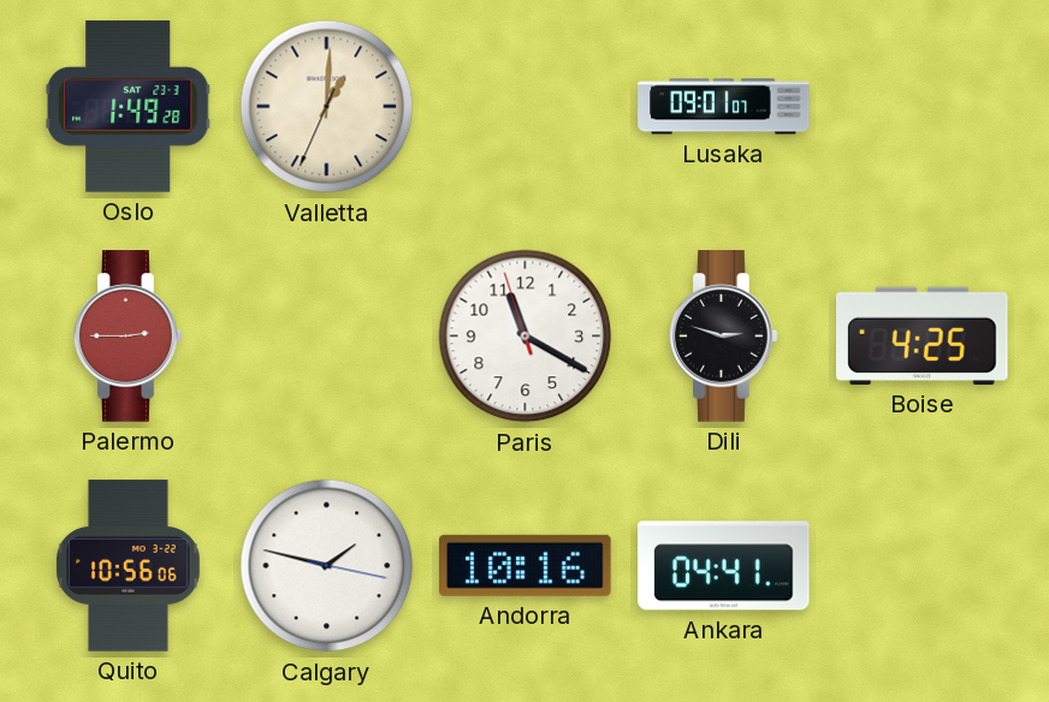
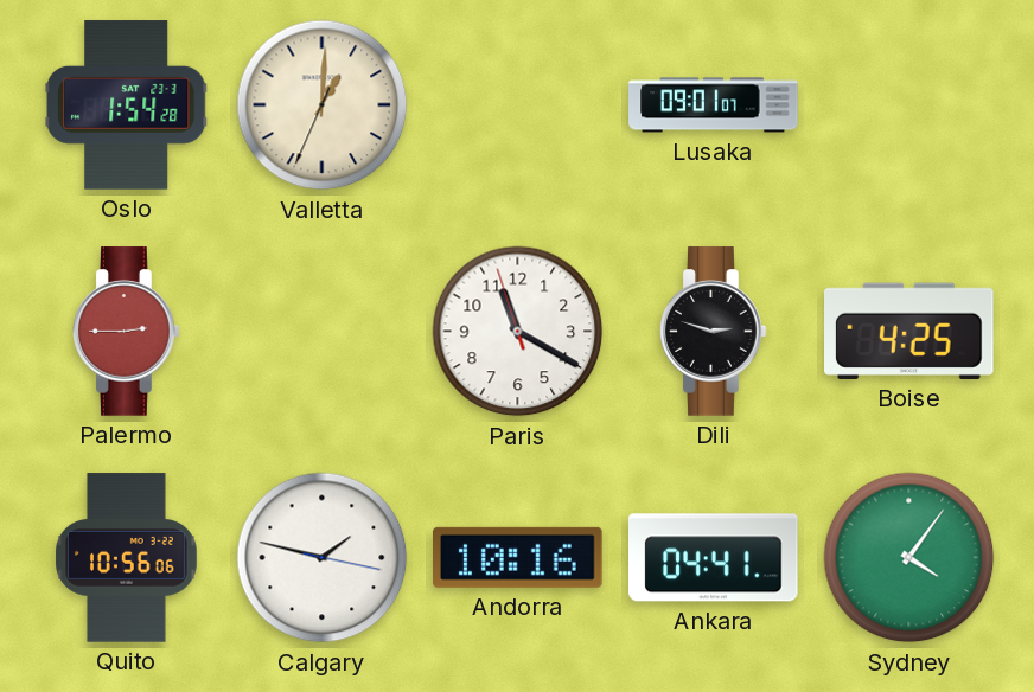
Oslo: 1:49 -> 1:54
Sydney: none -> 4:06
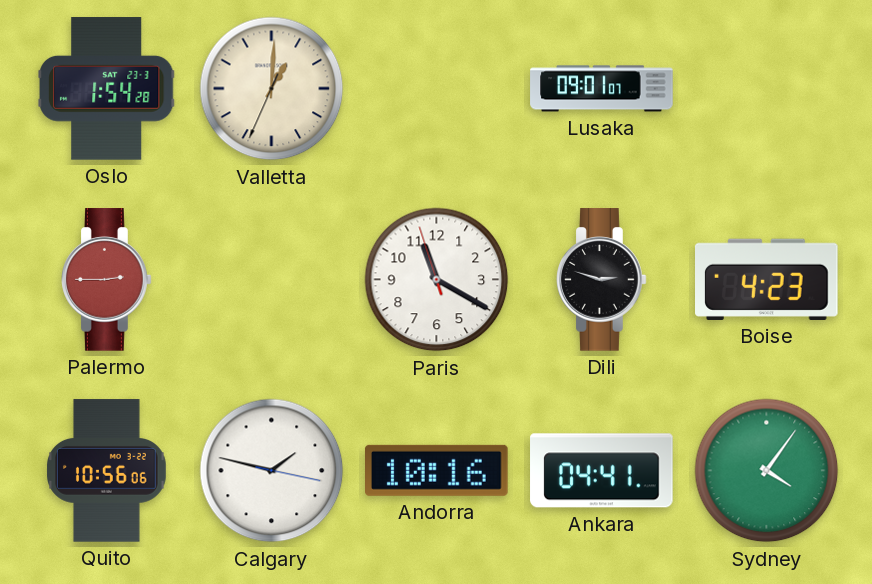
Boise: 4:25 -> 4:23
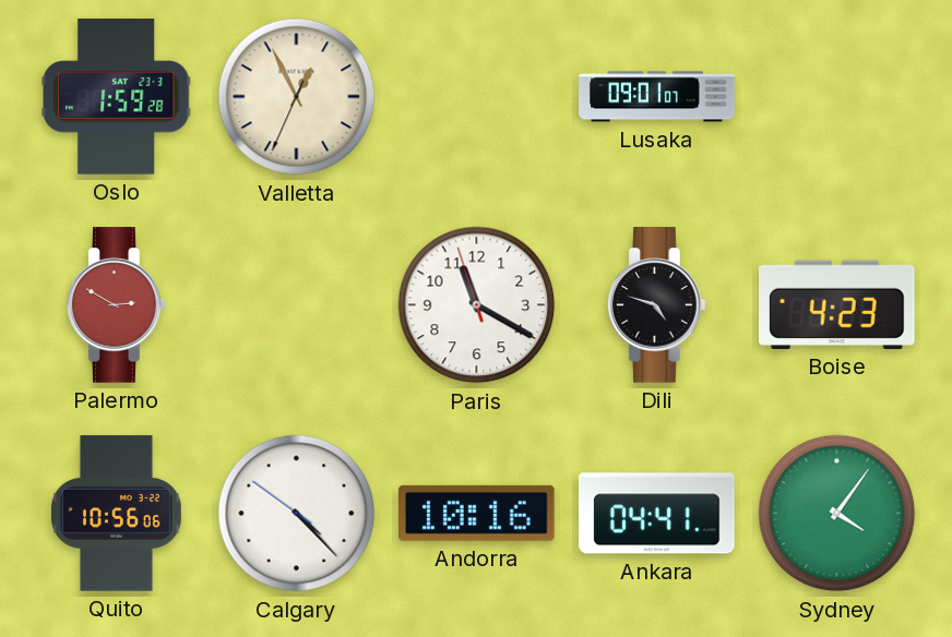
Oslo: 1:54 -> 1:59
Valletta: 1:00 -> 12:55
Palermo: 2:45 -> 2:50
Dili: 2:48 -> 4:48
Calgary: 1:47 -> 4:22
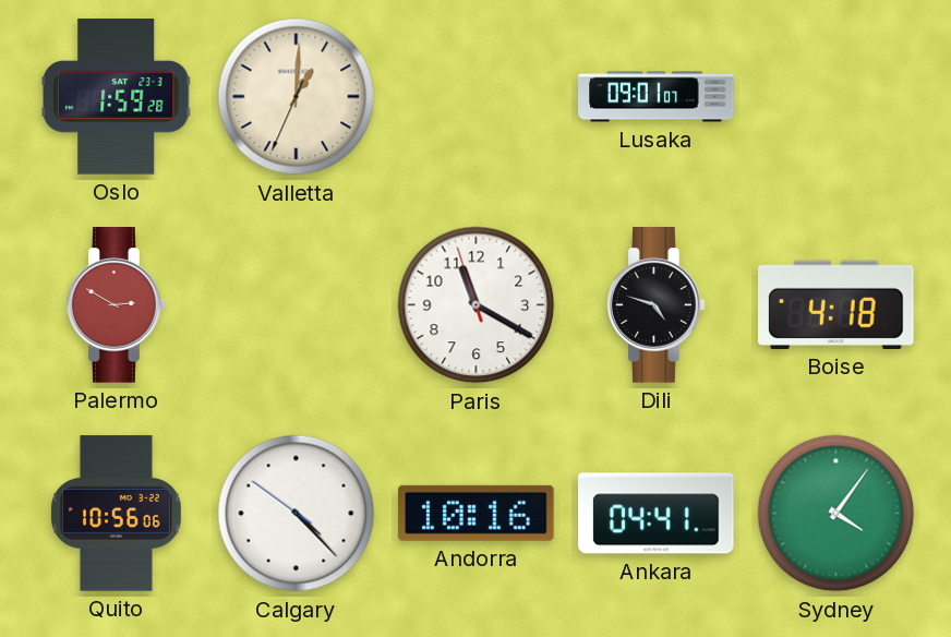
Valletta: 12:55 -> 1:00
Boise: 4:23 -> 4:18
